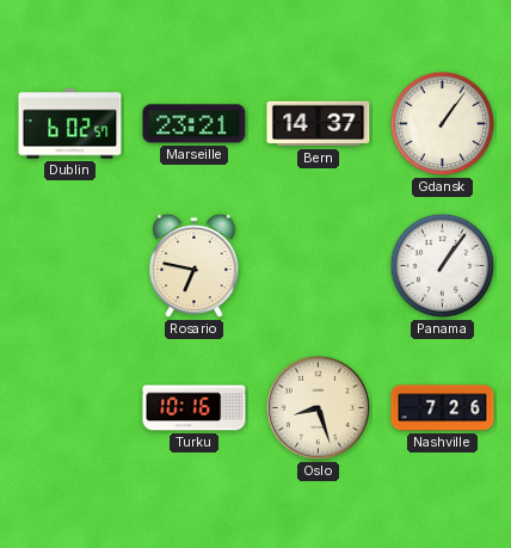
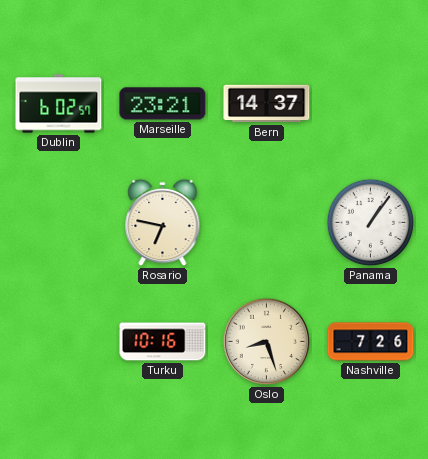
Gdansk: 1:06 -> none
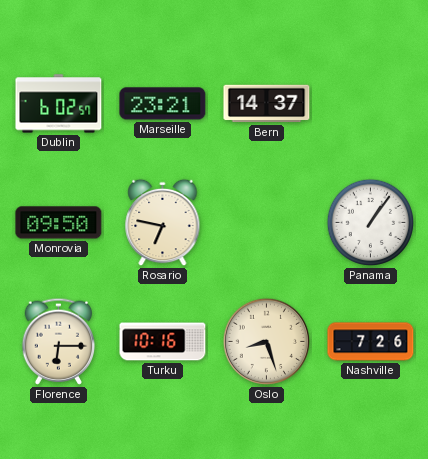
Monrovia: none -> 09:50
Florence: none -> 6:15
